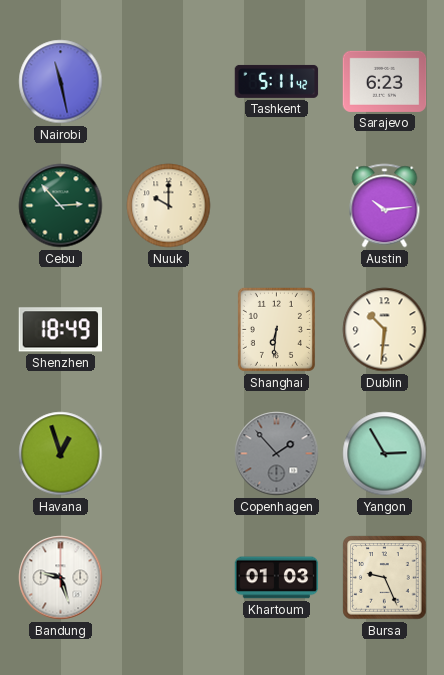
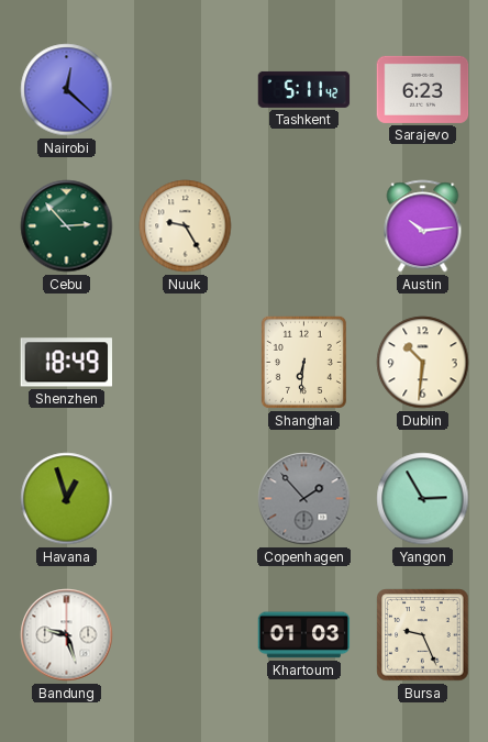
Nairobi: 11:28 -> 12:22
Nuuk: 10:00 -> 9:25
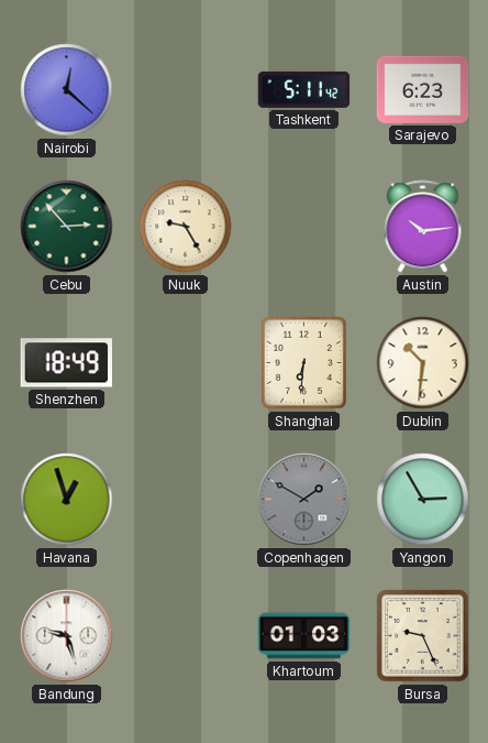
Copenhagen: 1:53 -> 1:50
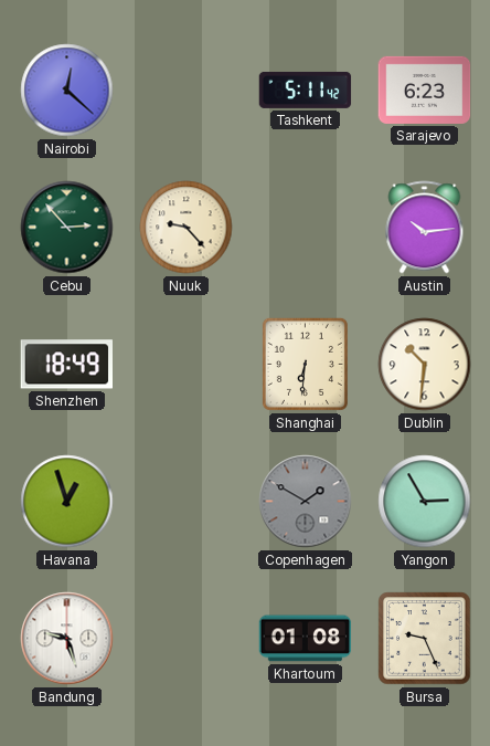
Nuuk: 9:25 -> 9:23
Khartoum: 01:03 -> 01:08
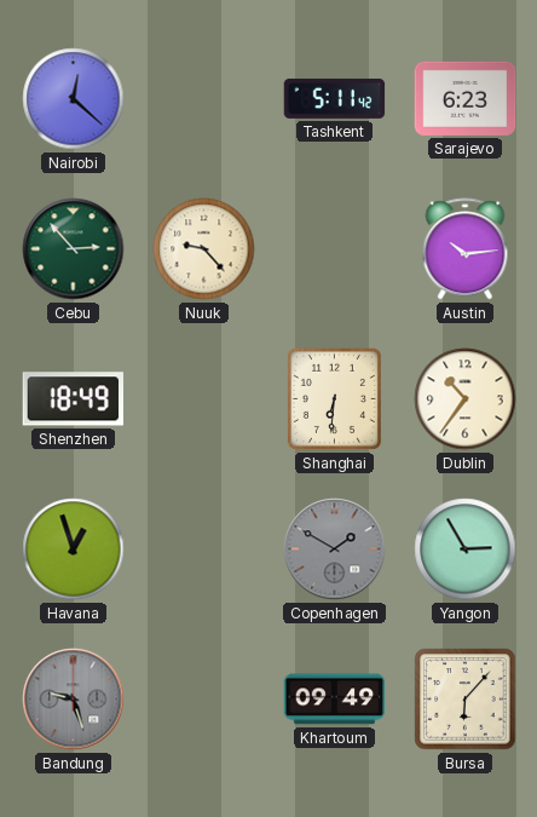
Dublin: 10:31 -> 10:36
Bandung dial: white -> grey
Khartoum: 01:08 -> 09:49
Bursa: 9:26 -> 6:07
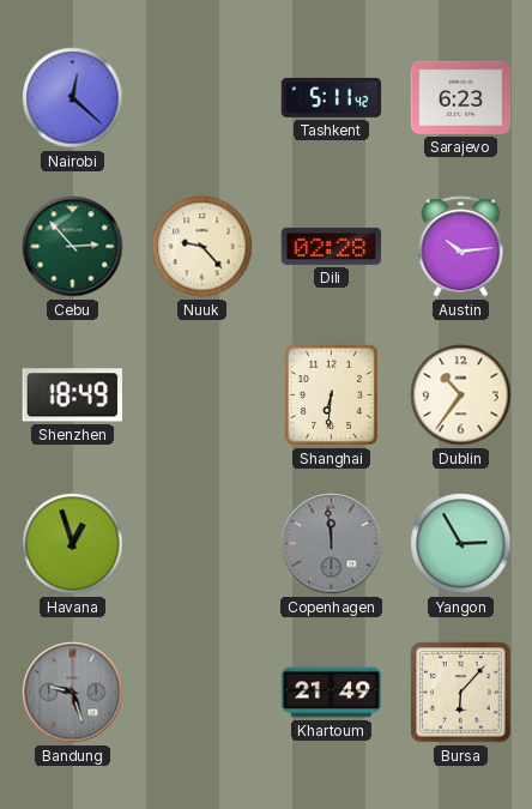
Dili: none -> 02:28
Copenhagen: 1:50 -> 11:59
Khartoum: 09:49 -> 21:49
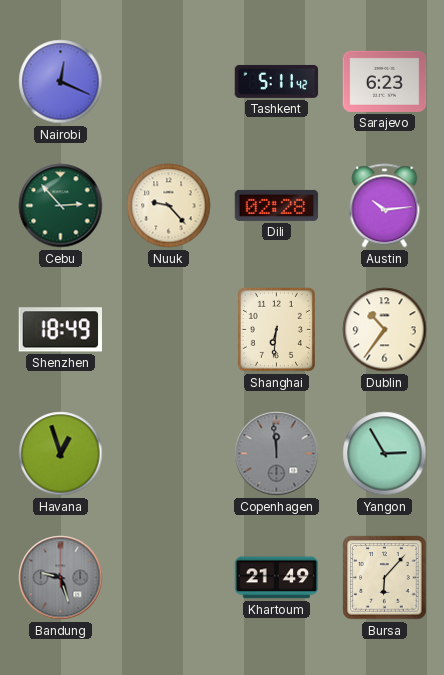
Nairobi: 12:22 -> 12:19
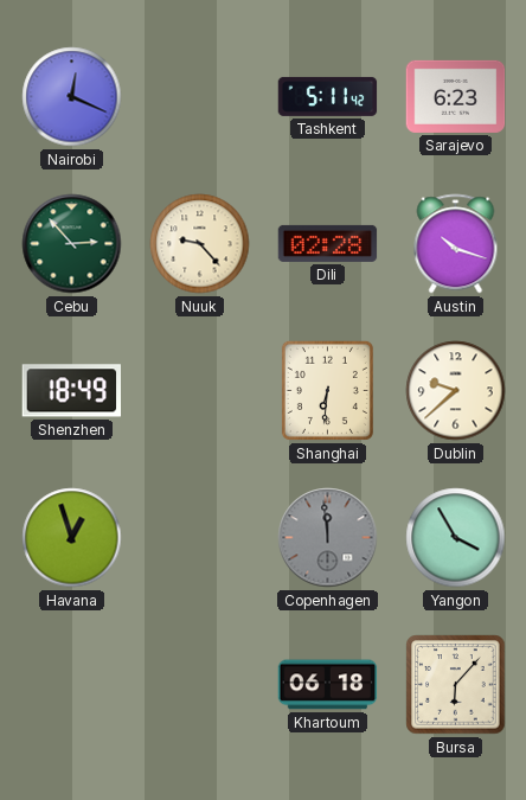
Austin: 10:14 -> 10:18
Dublin: 10:36 -> 9:38
Yangon: 2:55 -> 3:55
Bandung: 9:27 -> none
Khartoum: 21:49 -> 06:18
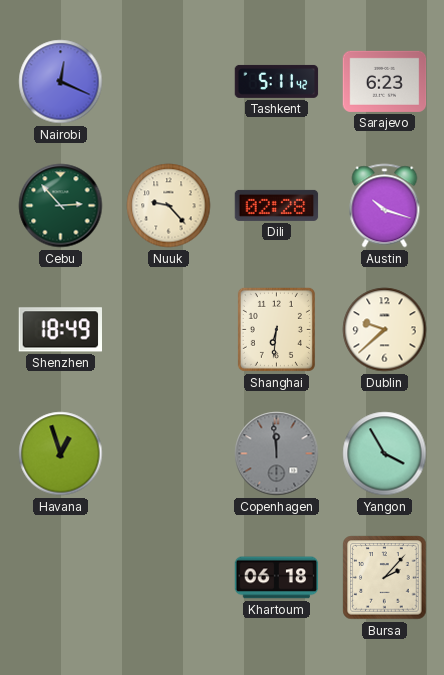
Bursa: 6:07 -> 2:07
